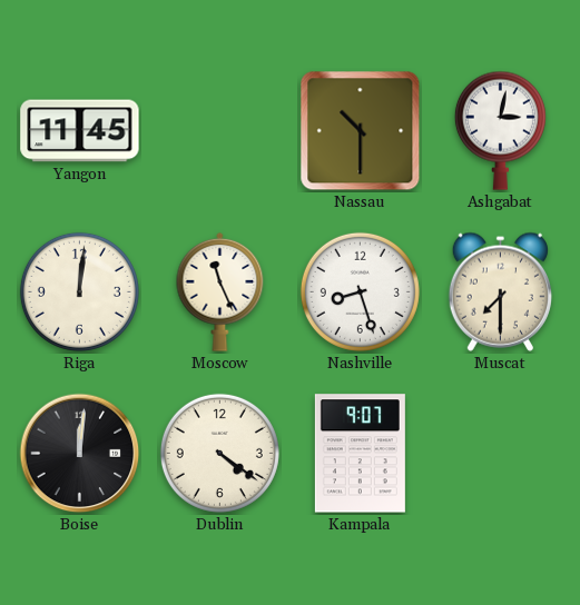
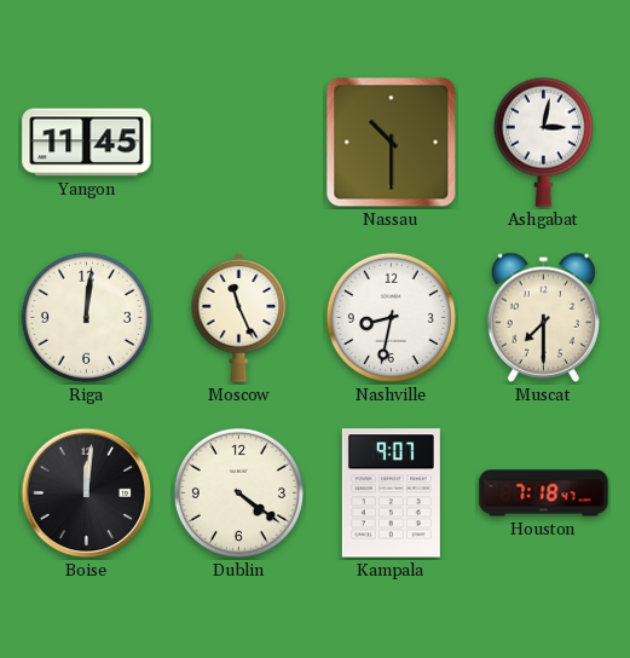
Nashville: 8:27 -> 8:32
Houston: none -> 7:18
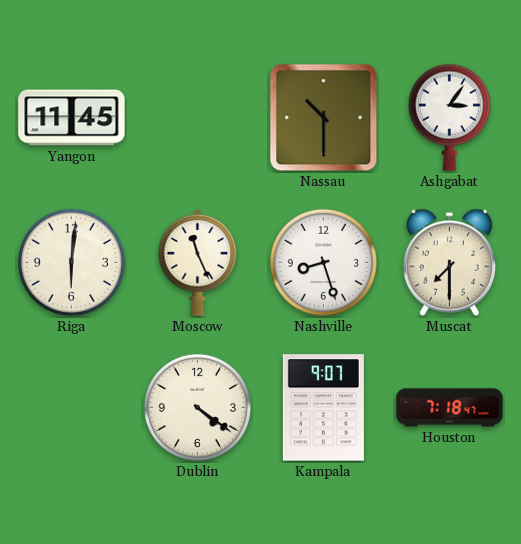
Ashgabat: 3:02 -> 3:06
Riga: 12:01 -> 6:01
Nashville: 8:32 -> 8:27
Boise: 12:01 -> none
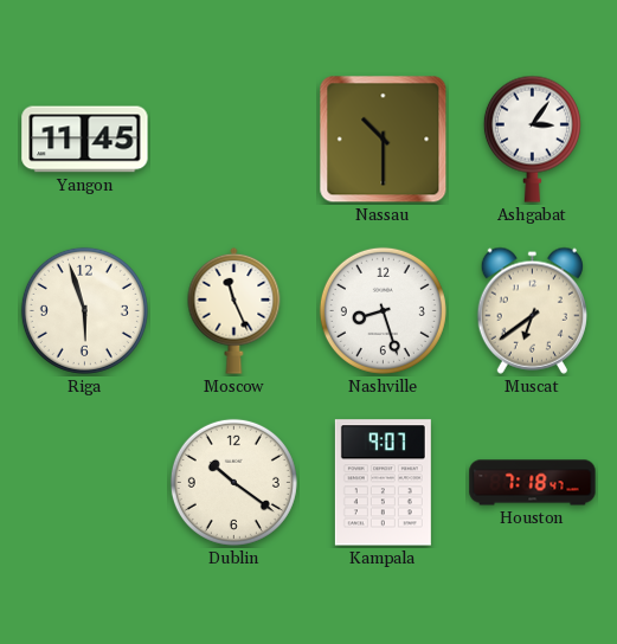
Riga: 6:01 -> 5:57
Muscat: 7:30 -> 6:39
Dublin: 4:21 -> 10:21
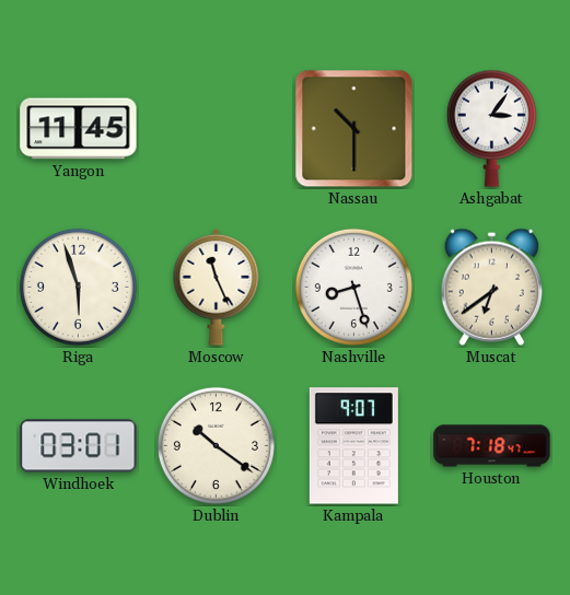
Windhoek: none -> 03:01
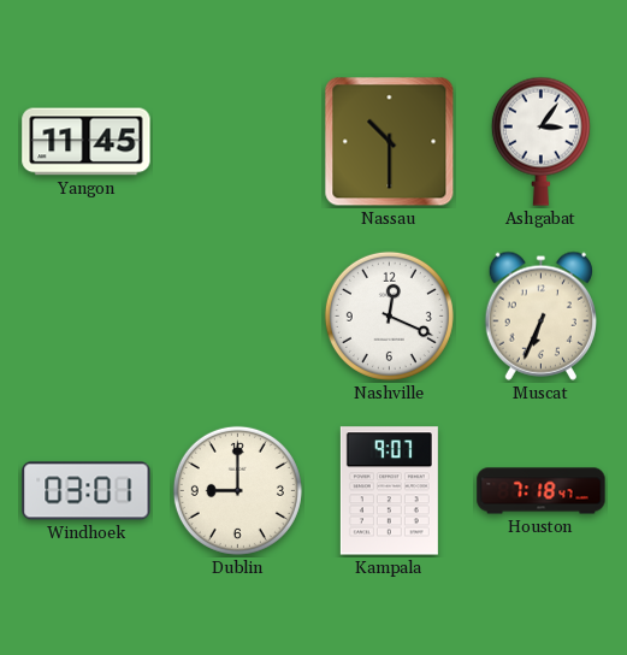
Riga: 5:57 -> none
Moscow: 11:26 -> none
Nashville: 8:27 -> 12:19
Muscat: 6:39 -> 6:34
Dublin: 10:21 -> 9:00
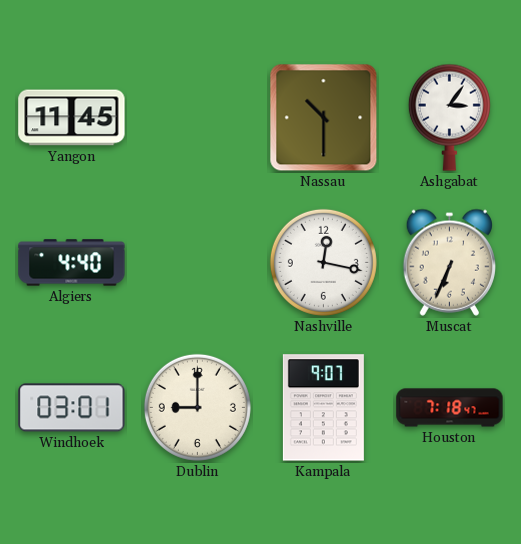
Algiers: none -> 4:40
Nashville: 12:19 -> 12:17
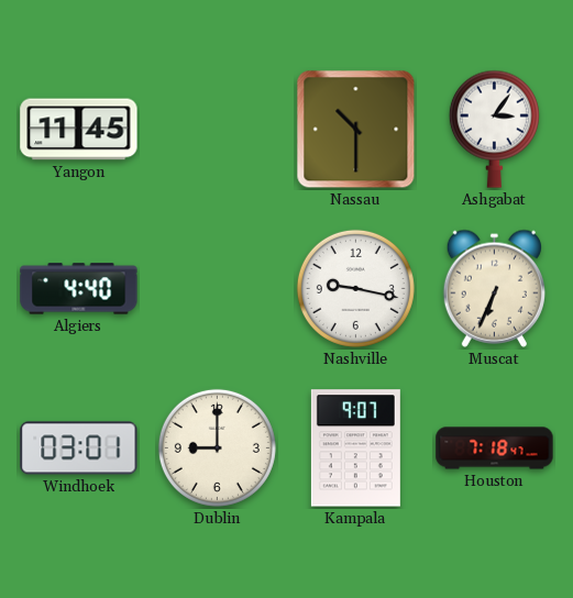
Nashville: 12:17 -> 9:17
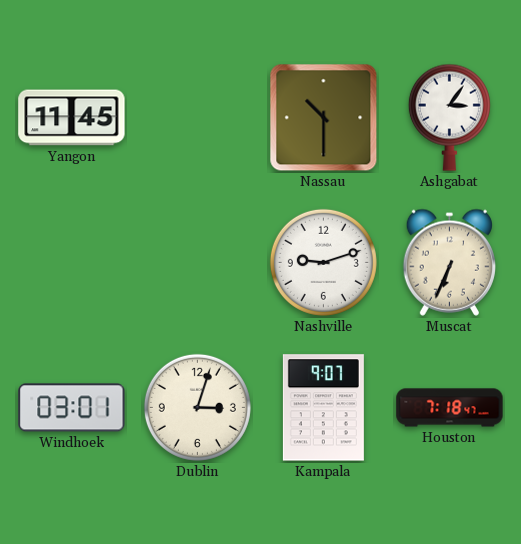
Algiers: 4:40 -> none
Nashville: 9:17 -> 9:12
Dublin: 9:00 -> 3:03
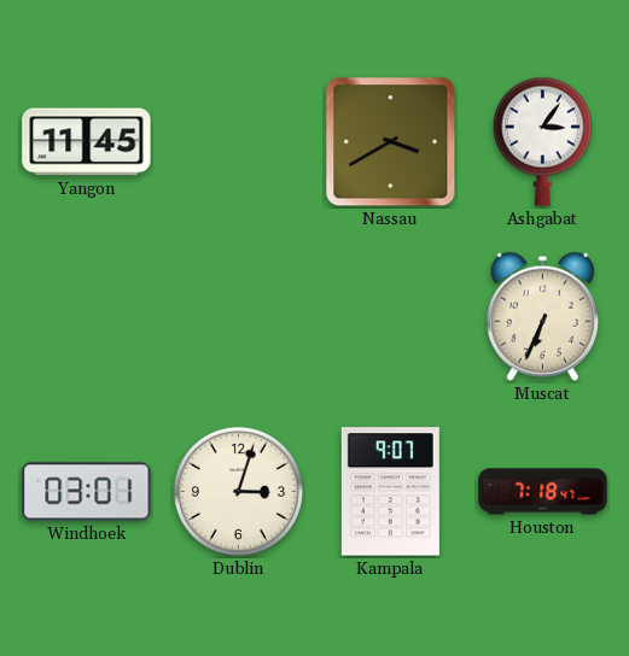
Nassau: 10:30 -> 3:40
Nashville: 9:12 -> none
